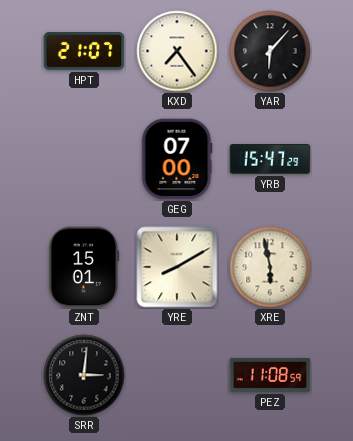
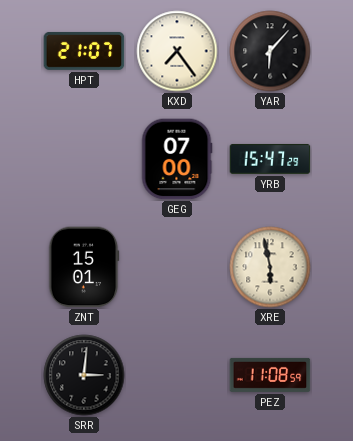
YRE: 8:10 -> none
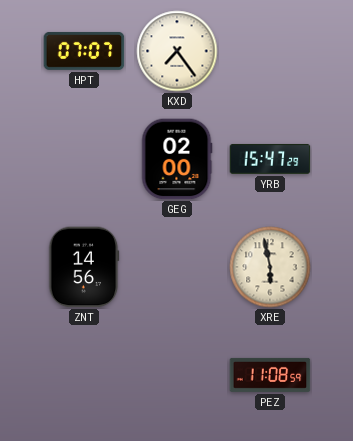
HPT: 21:07 -> 07:07
YAR: 6:07 -> none
GEG: 07:00 -> 02:00
ZNT: 15:01 -> 14:56
SRR: 3:01 -> none
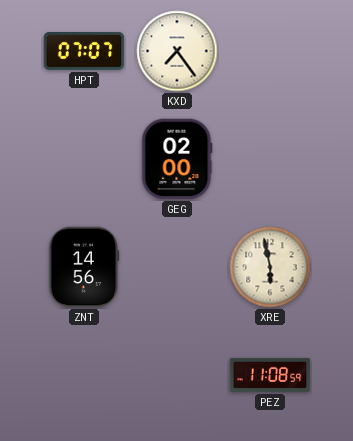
YRB: 15:47 -> none
